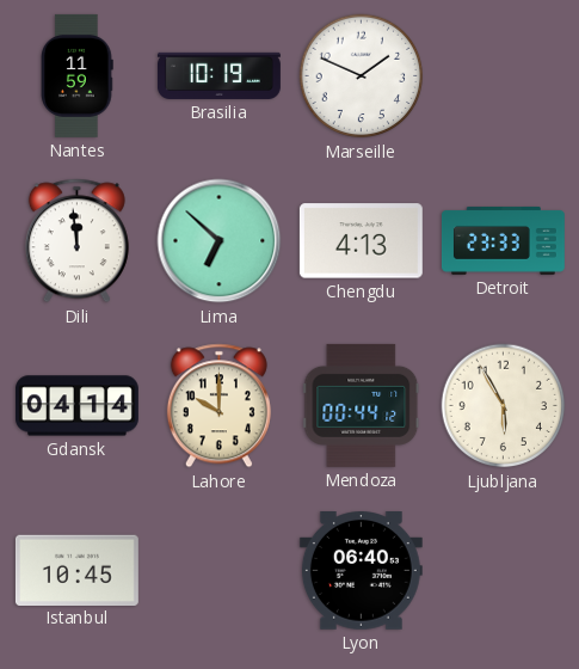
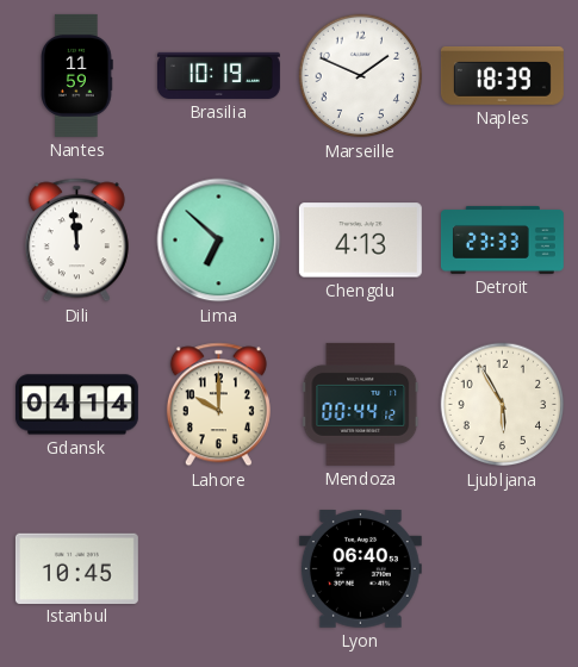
Naples: none -> 18:39
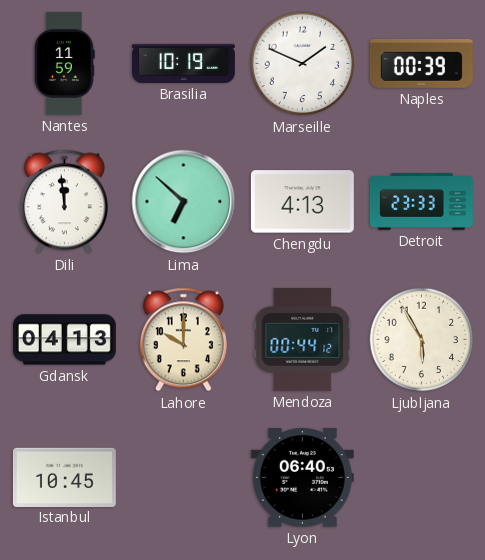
Naples: 18:39 -> 00:39
Gdansk: 04:14 -> 04:13
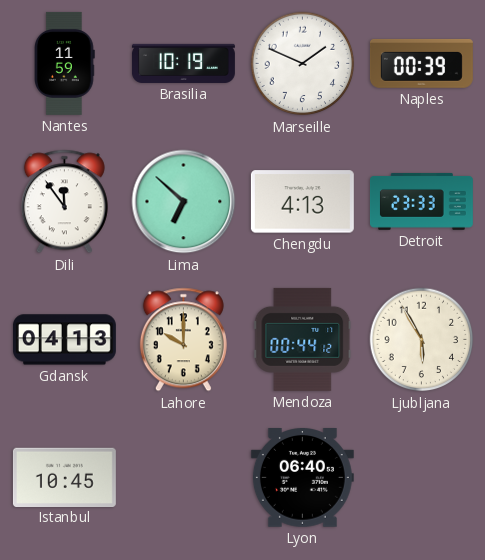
Dili: 11:59 -> 11:54
